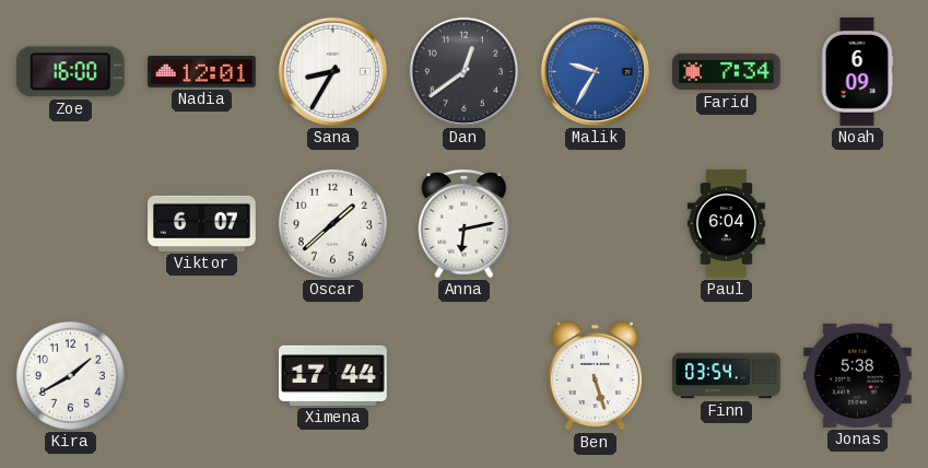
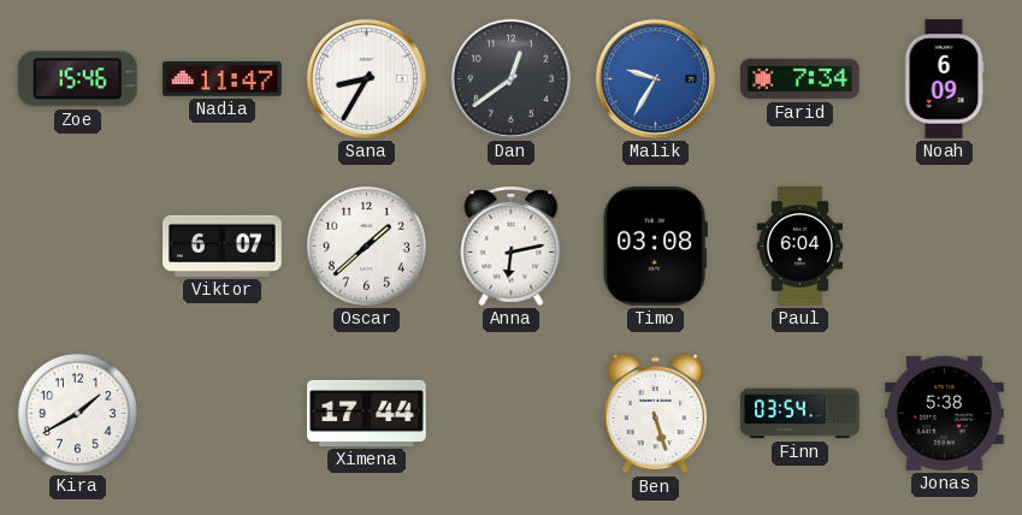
Zoe: 16:00 -> 15:46
Nadia: 12:01 -> 11:47
Timo: none -> 03:08
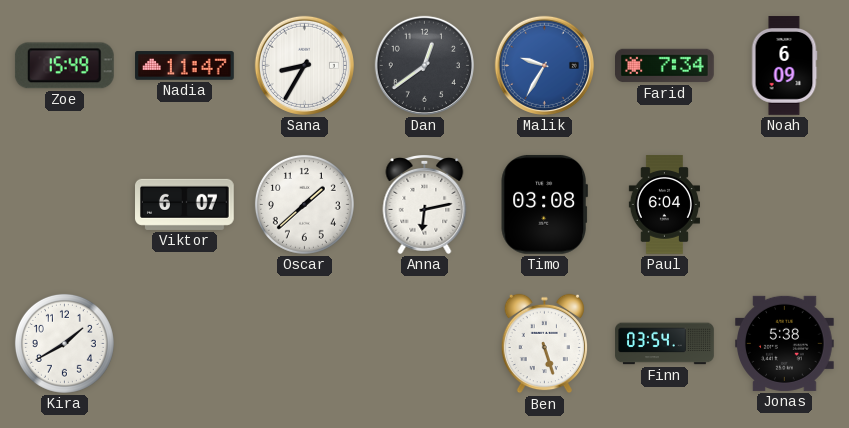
Zoe: 15:46 -> 15:49
Ximena: 17:44 -> none
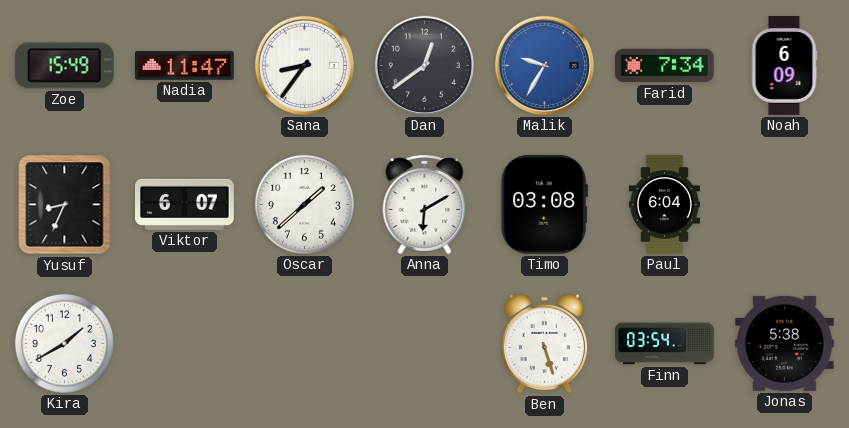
Sana: 8:35 -> 8:36
Yusuf: none -> 8:34
Anna: 6:13 -> 6:10
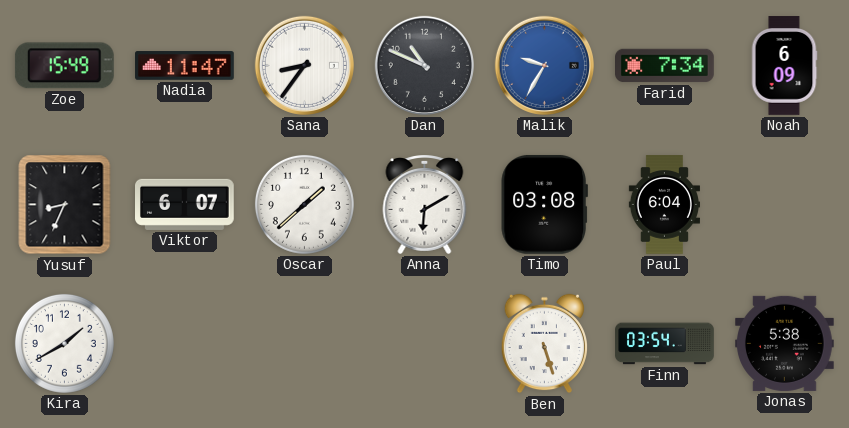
Dan: 12:39 -> 10:49
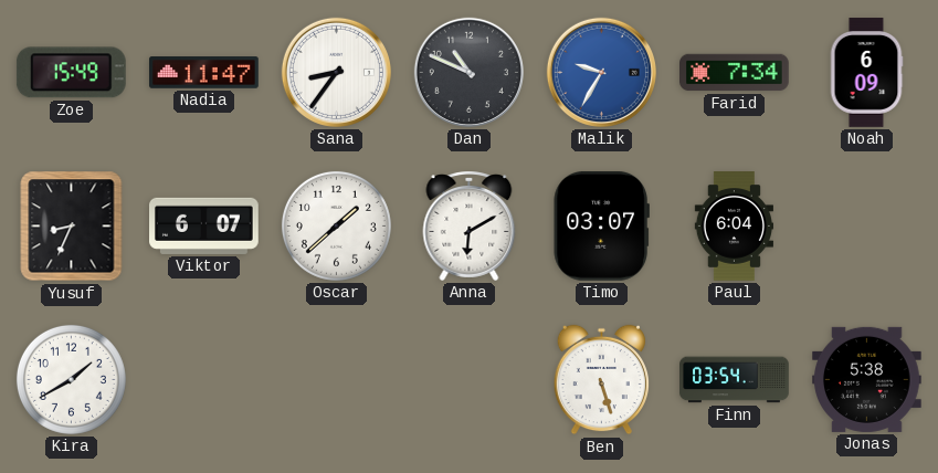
Timo: 03:08 -> 03:07
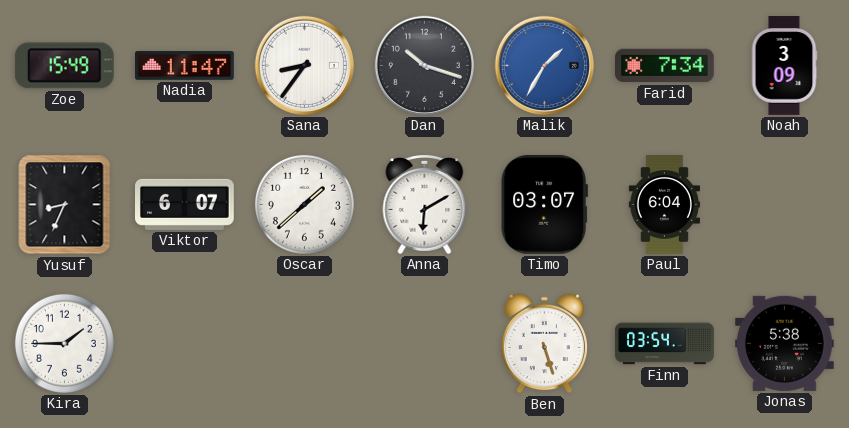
Dan: 10:49 -> 10:18
Malik: 9:35 -> 1:35
Noah: 6:09 -> 3:09
Kira: 1:40 -> 1:45
